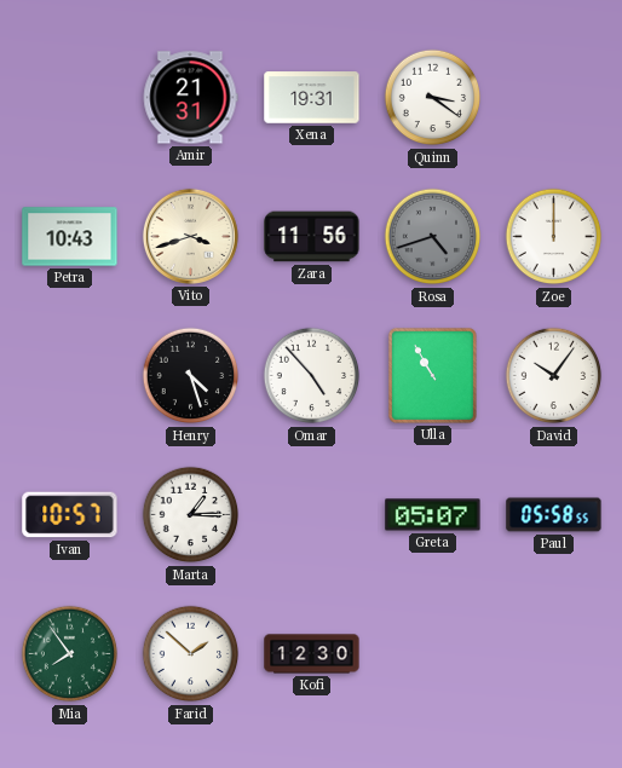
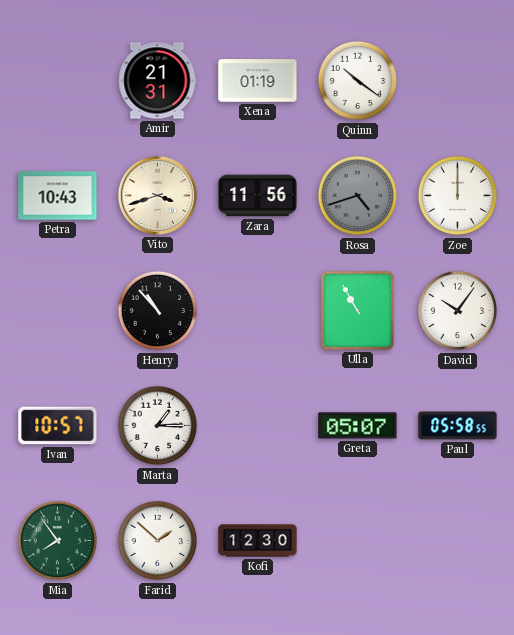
Xena: 19:31 -> 01:19
Quinn: 3:21 -> 10:21
Henry: 4:27 -> 10:53
Omar: 4:53 -> none
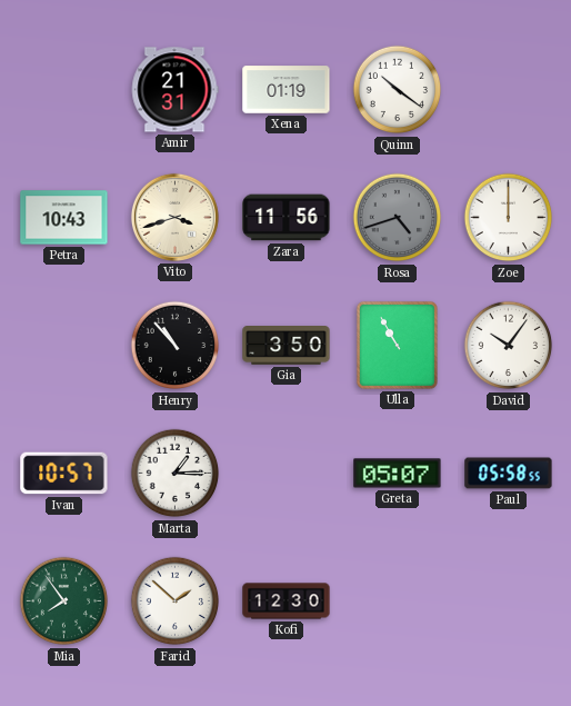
Gia: none -> 3:50
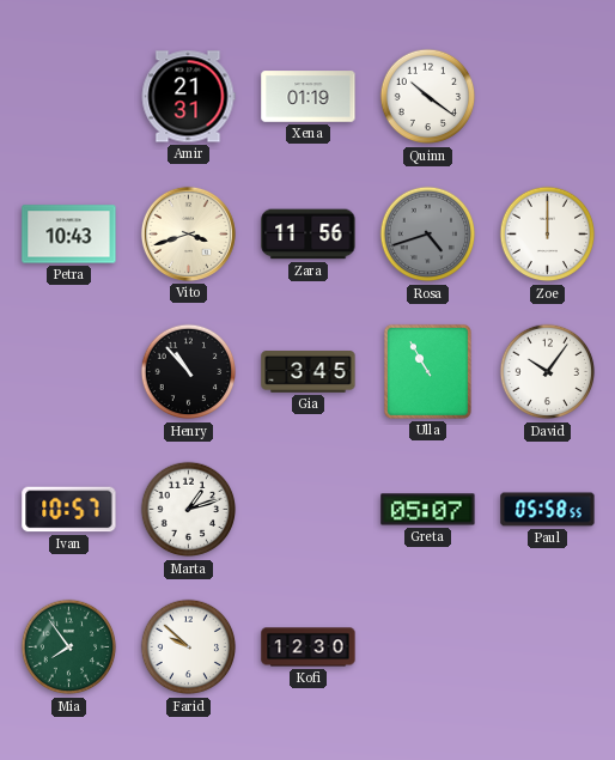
Gia: 3:50 -> 3:45
Marta: 1:15 -> 1:12
Farid: 1:52 -> 9:52
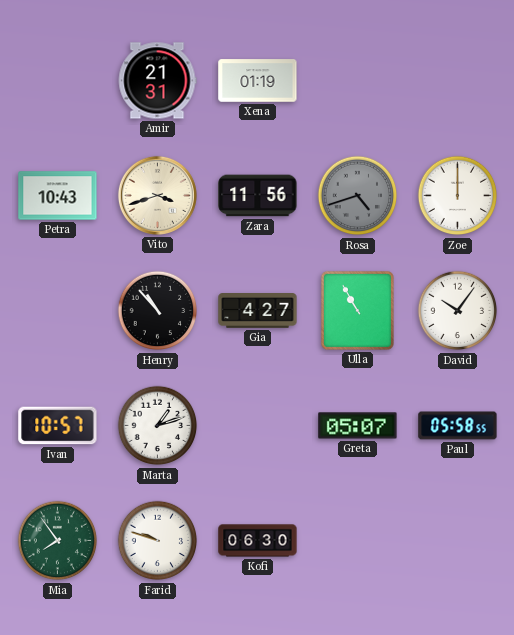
Quinn: 10:21 -> none
Gia: 3:45 -> 4:27
Farid: 9:52 -> 9:48
Kofi: 12:30 -> 06:30
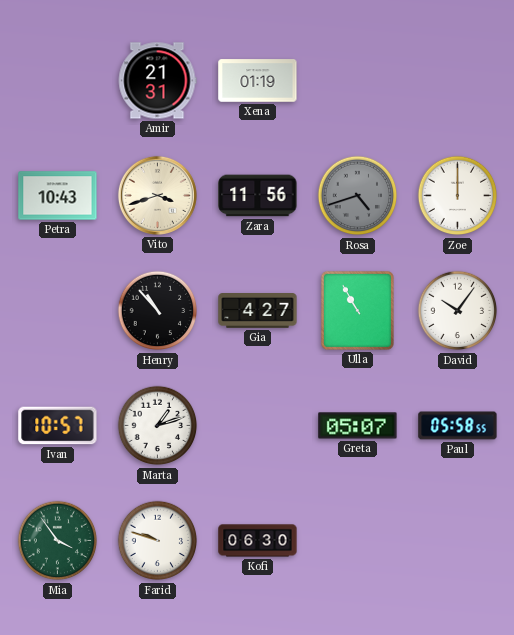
Mia: 7:54 -> 3:54
